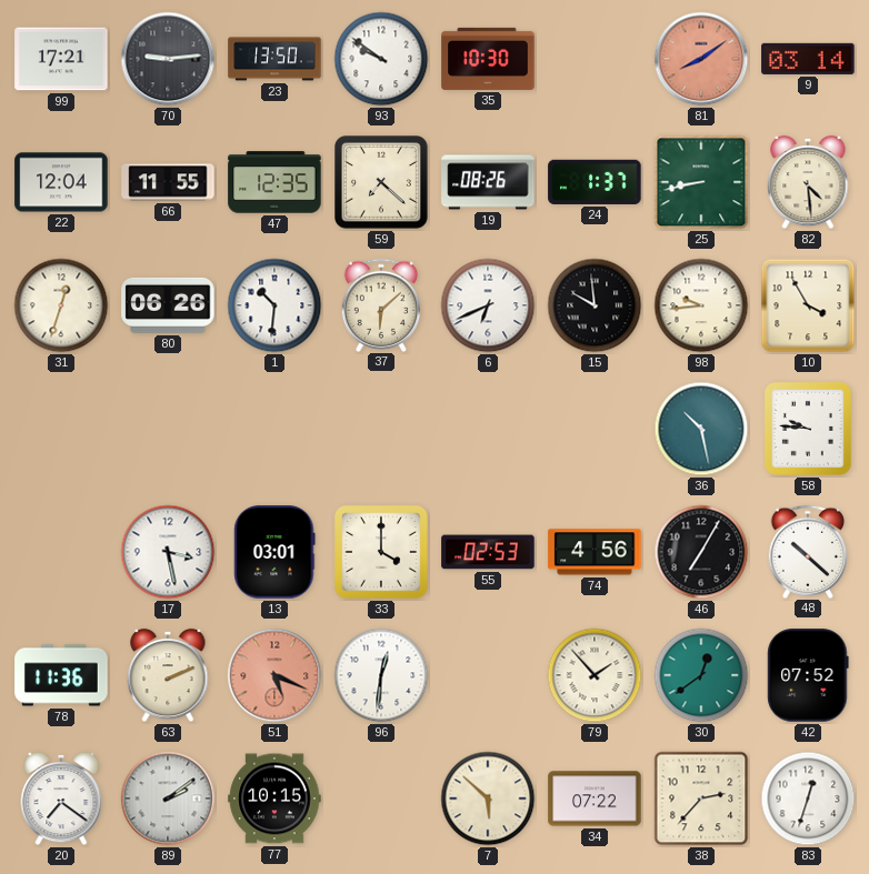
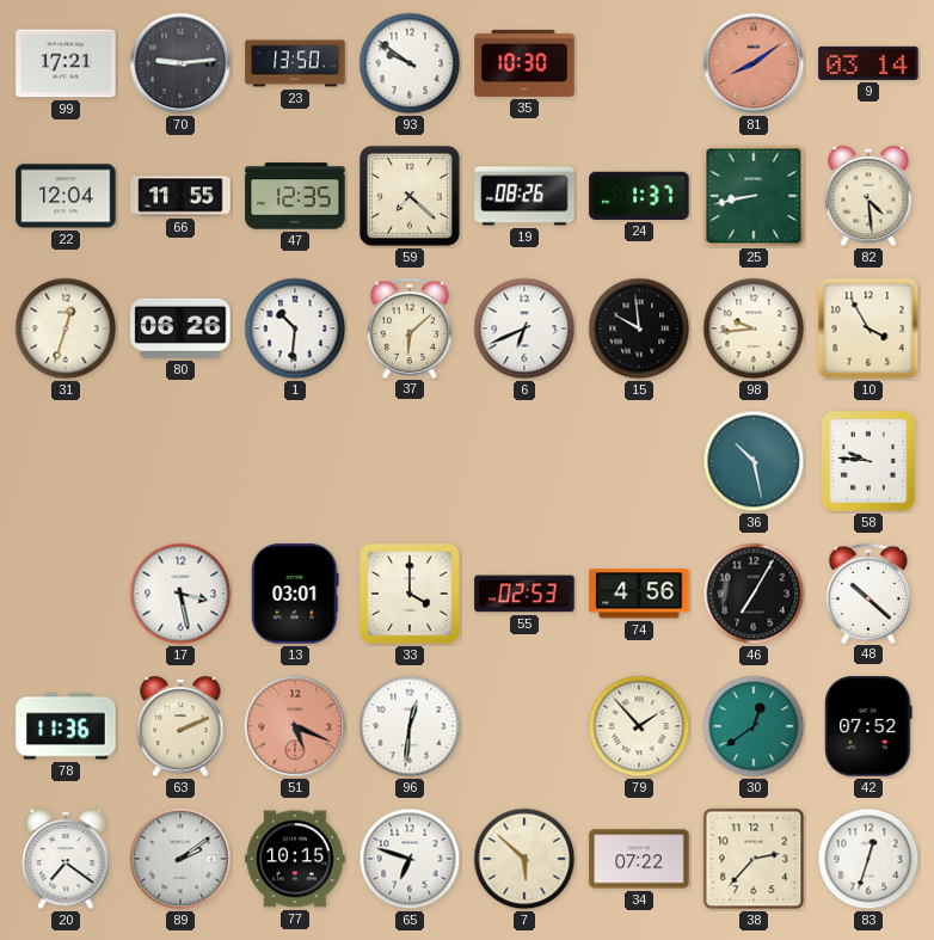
65: none -> 6:48
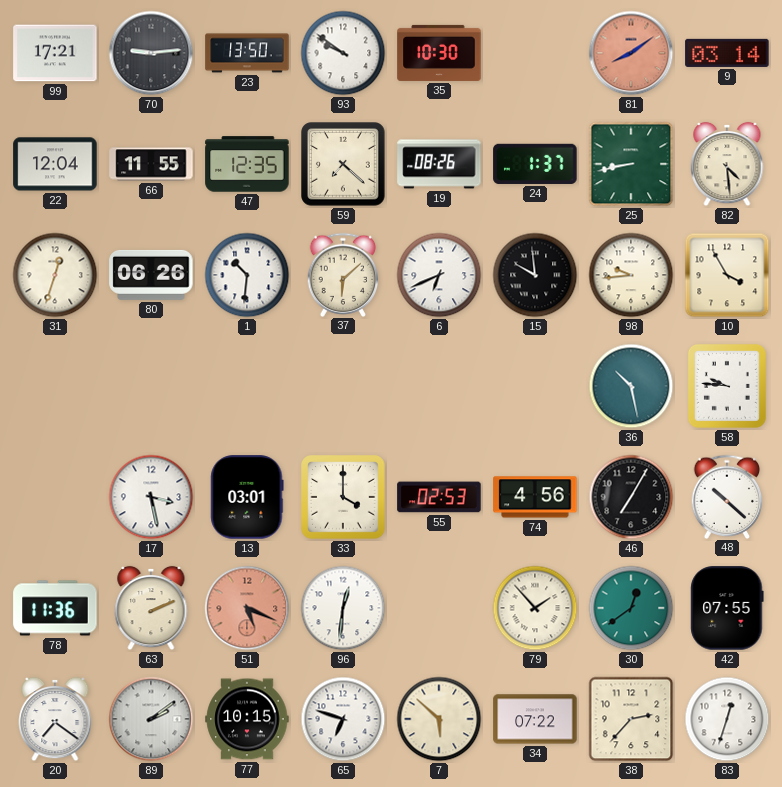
42: 07:52 -> 07:55
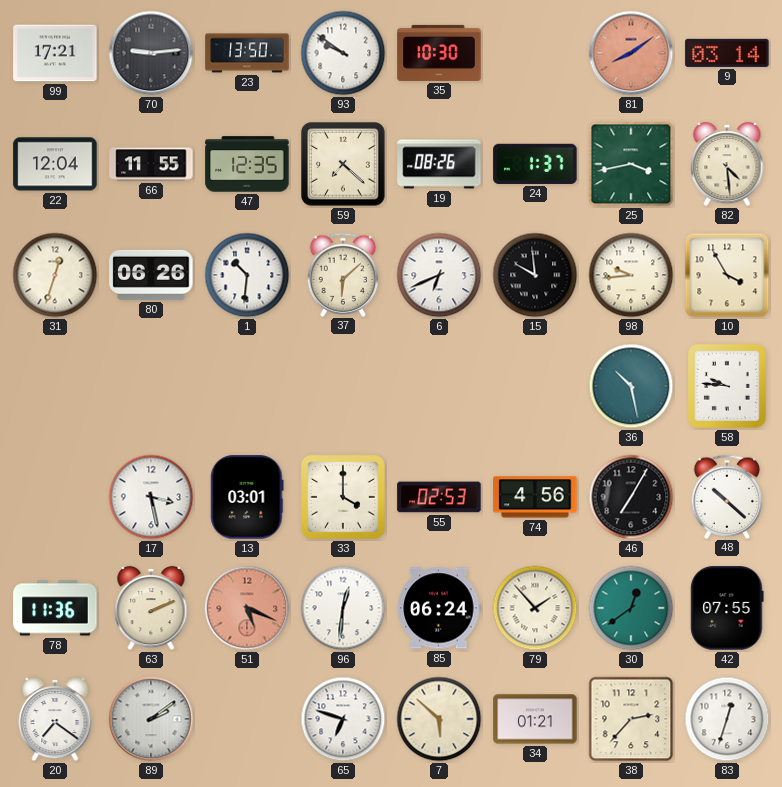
25: 8:43 -> 3:43
85: none -> 06:24
77: 10:15 -> none
34: 07:22 -> 01:21
